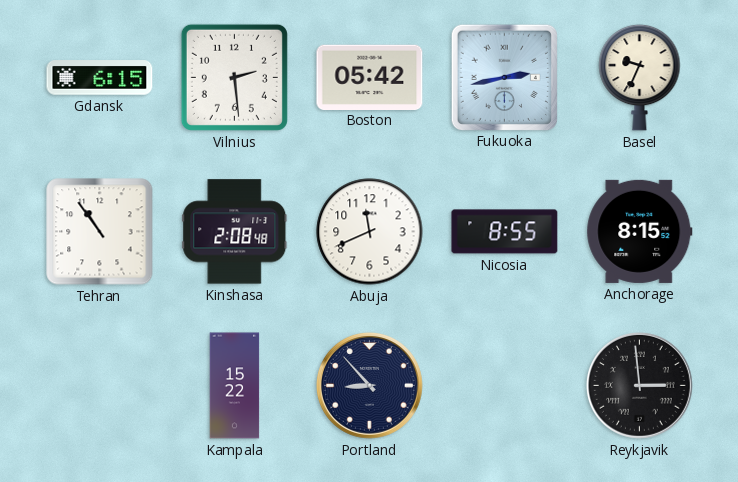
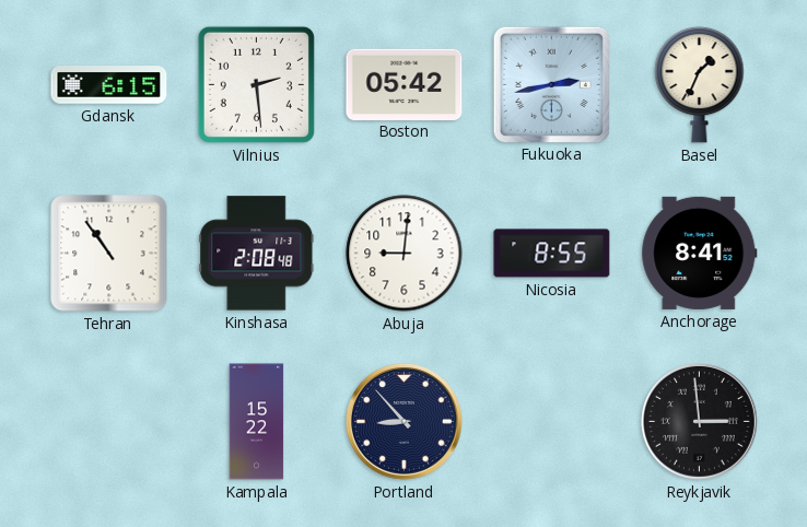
Basel: 9:34 -> 1:34
Abuja: 11:41 -> 9:01
Anchorage: 8:15 -> 8:41
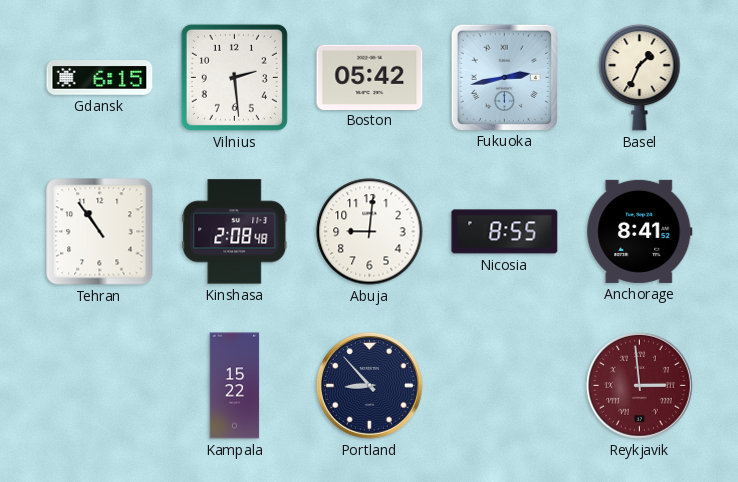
Reykjavik dial: black -> burgundy
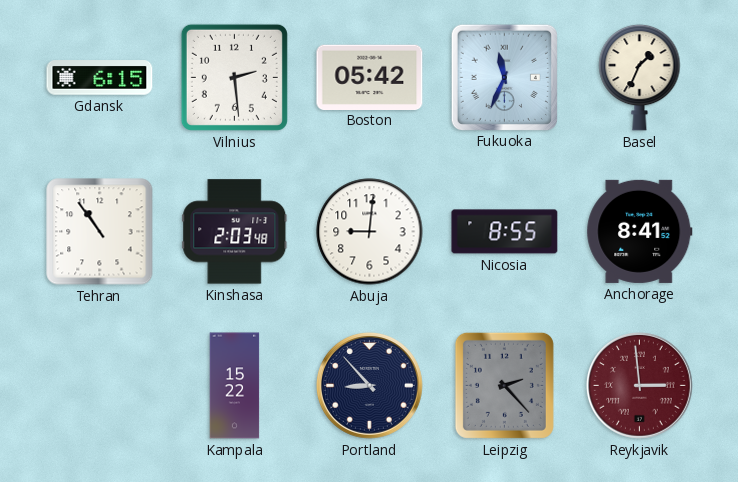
Fukuoka: 2:43 -> 11:34
Kinshasa: 2:08 -> 2:03
Leipzig: none -> 2:23
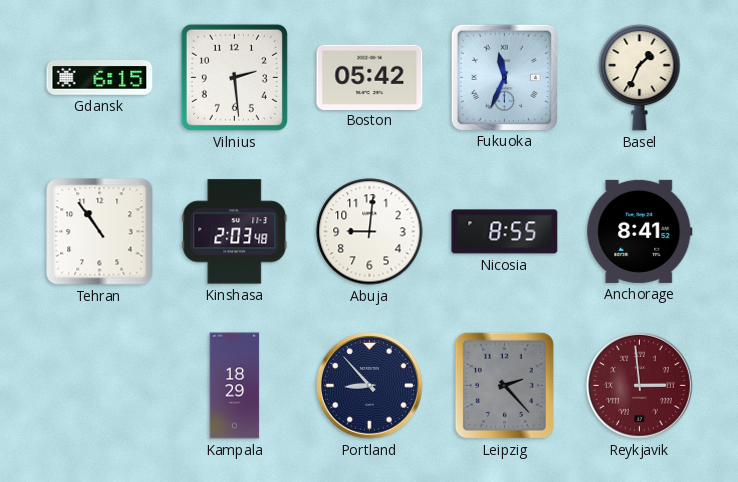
Kampala: 15:22 -> 18:29
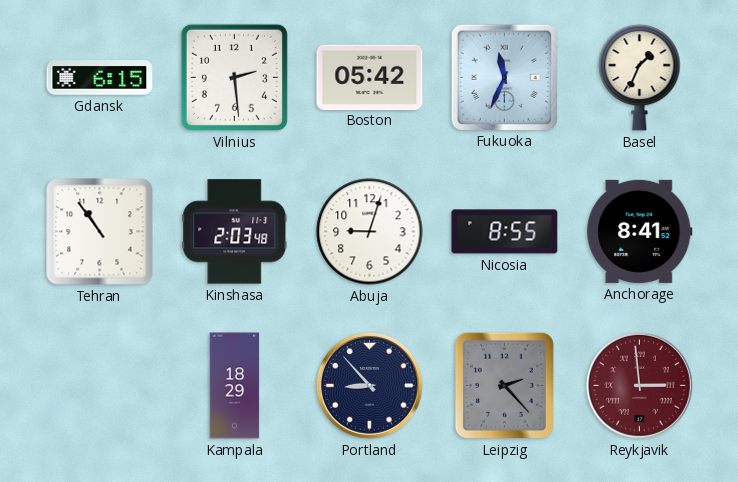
Abuja: 9:01 -> 9:03
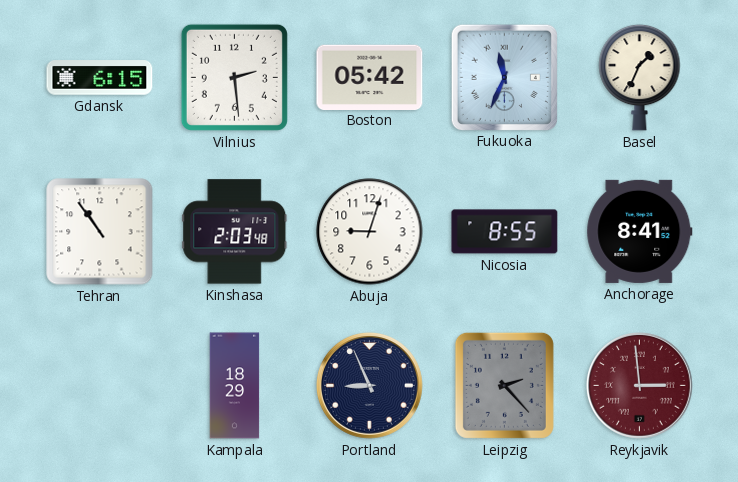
Portland: 8:53 -> 8:56
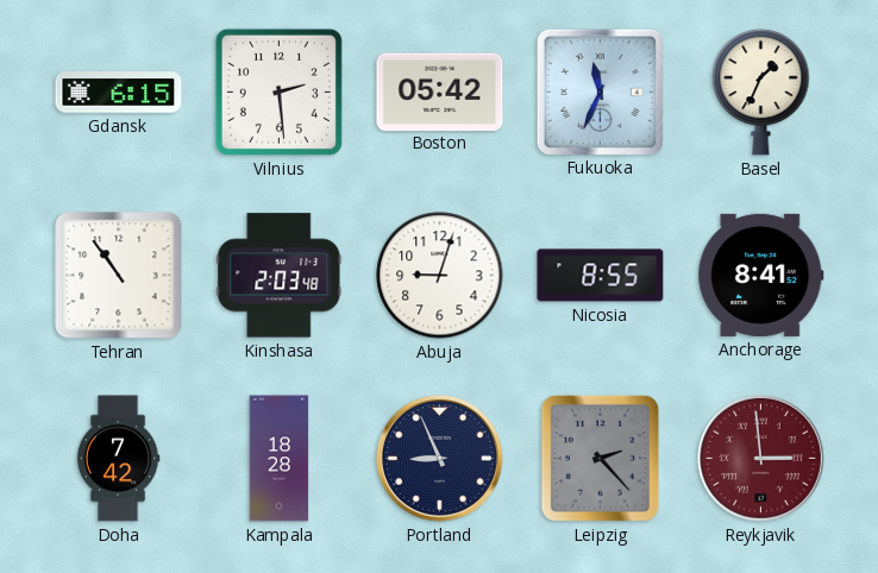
Doha: none -> 7:42
Kampala: 18:29 -> 18:28
